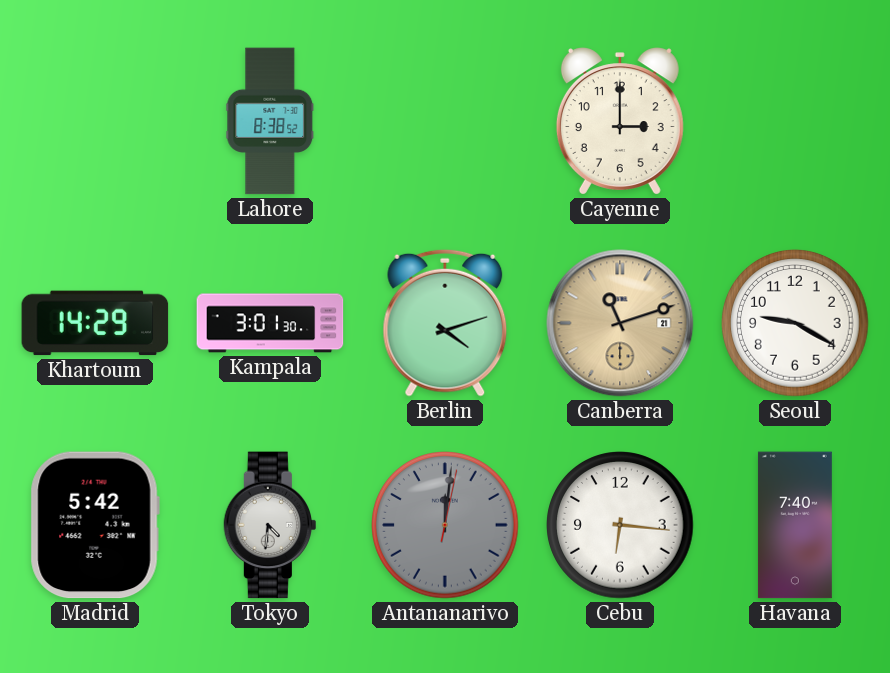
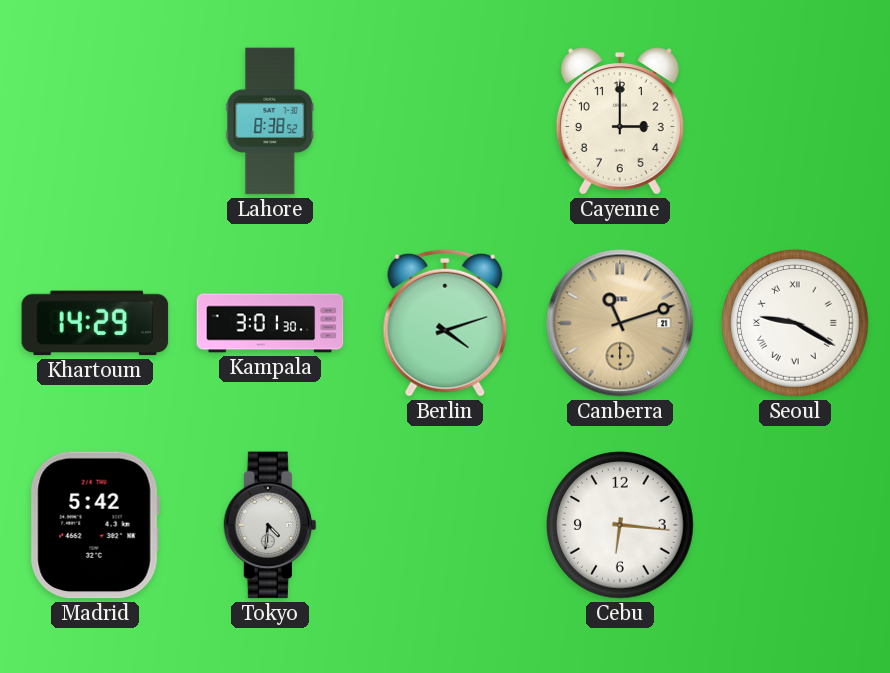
Seoul numerals: Arabic -> Roman
Antananarivo: 12:01 -> none
Havana: 7:40 -> none
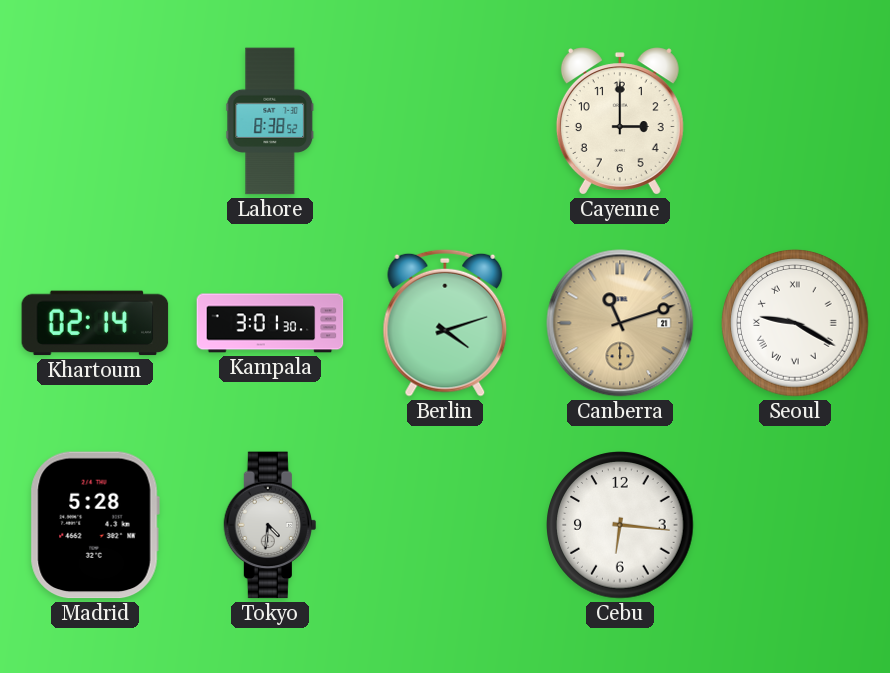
Khartoum: 14:29 -> 02:14
Madrid: 5:42 -> 5:28
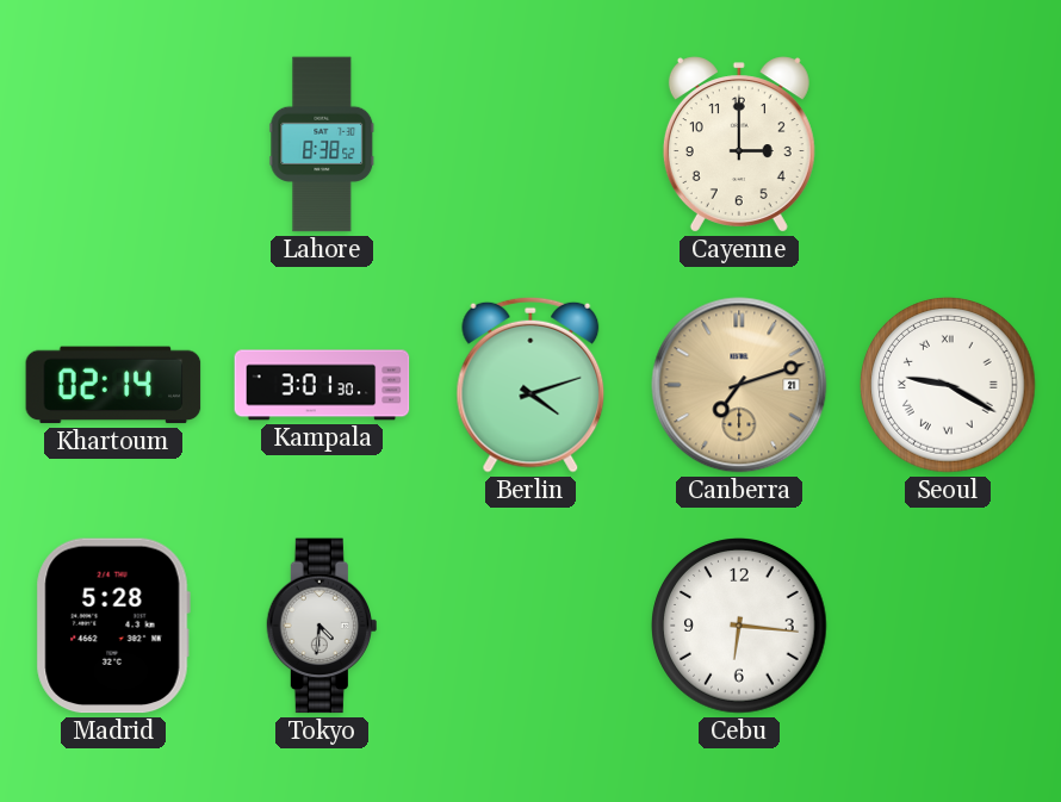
Canberra: 11:12 -> 7:12
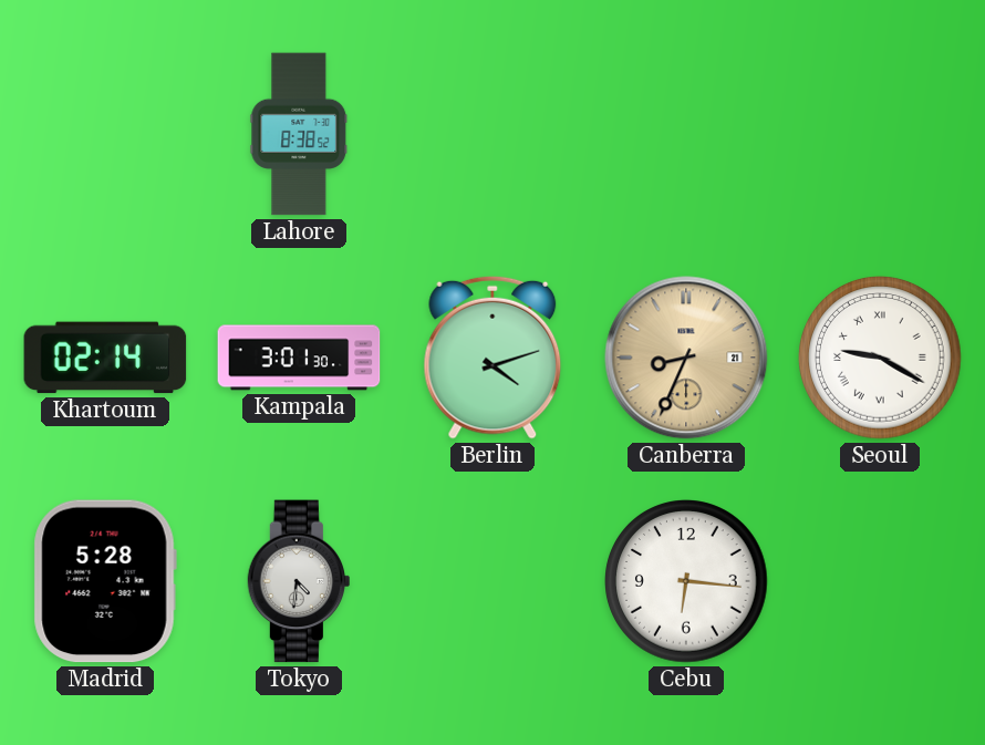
Cayenne: 3:00 -> none
Canberra: 7:12 -> 8:34
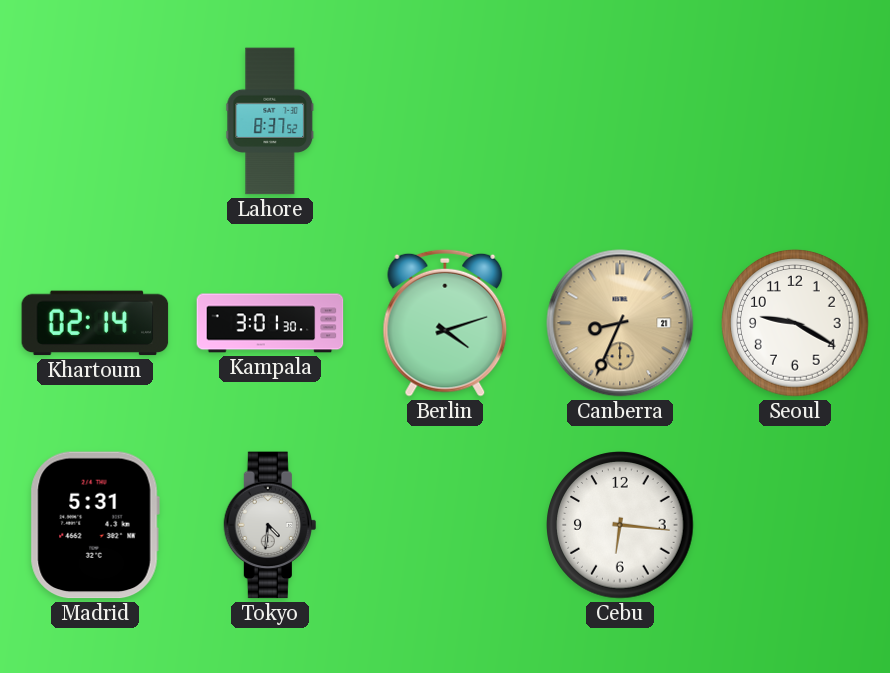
Lahore: 8:38 -> 8:37
Seoul numerals: Roman -> Arabic
Madrid: 5:28 -> 5:31
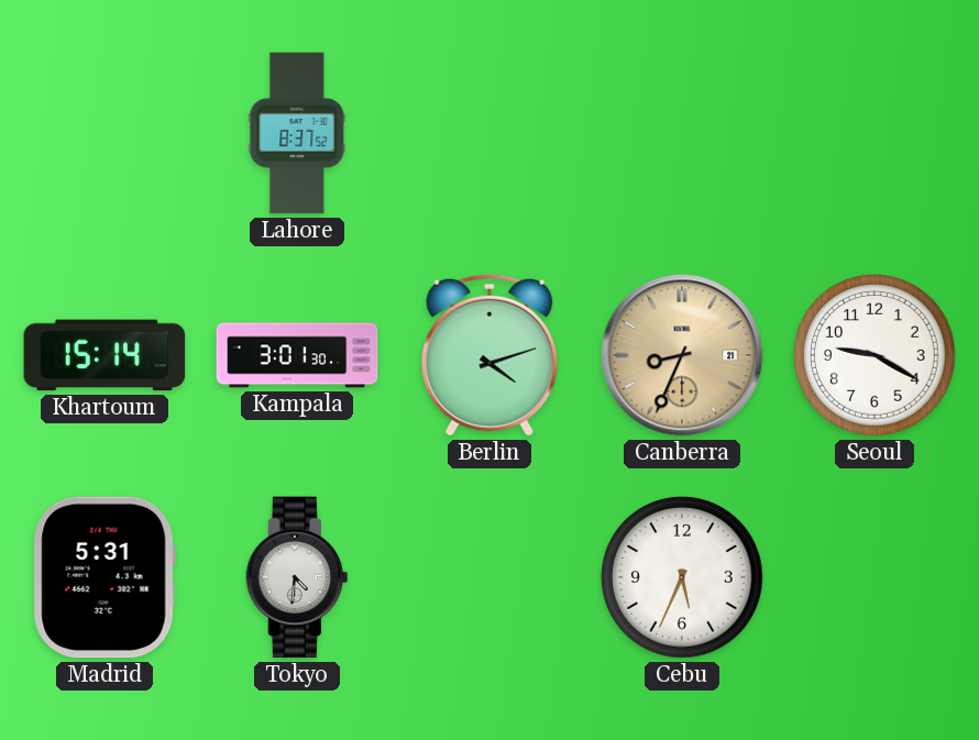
Khartoum: 02:14 -> 15:14
Cebu: 6:16 -> 5:34
